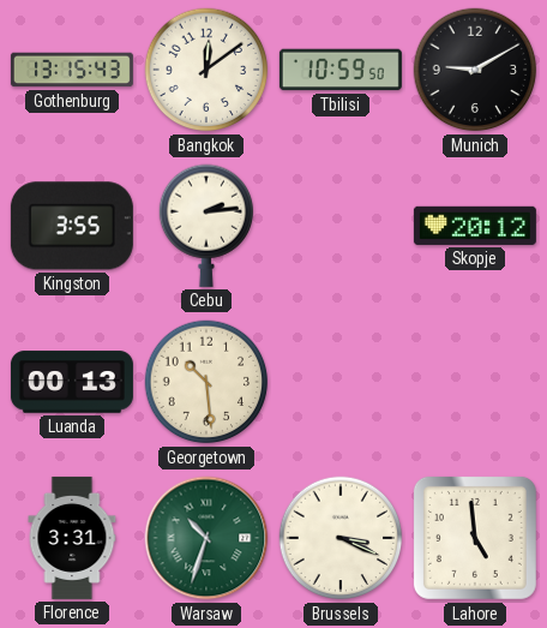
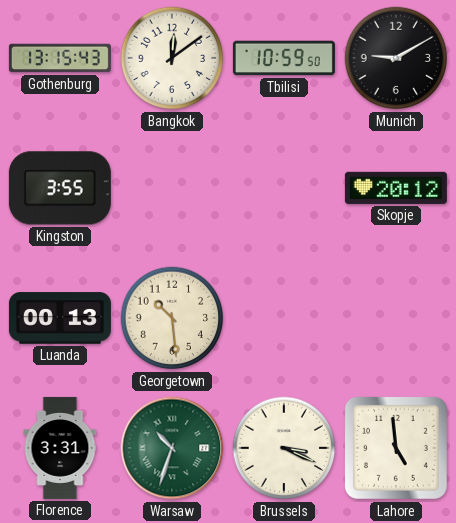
Cebu: 2:14 -> none
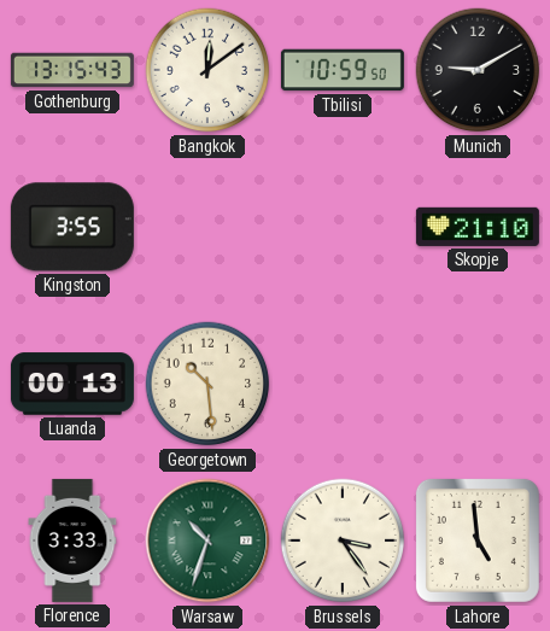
Skopje: 20:12 -> 21:10
Florence: 3:31 -> 3:33
Brussels: 3:19 -> 3:24
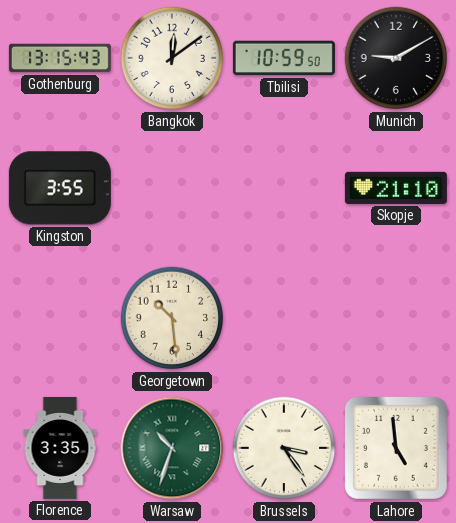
Luanda: 00:13 -> none
Florence: 3:33 -> 3:35
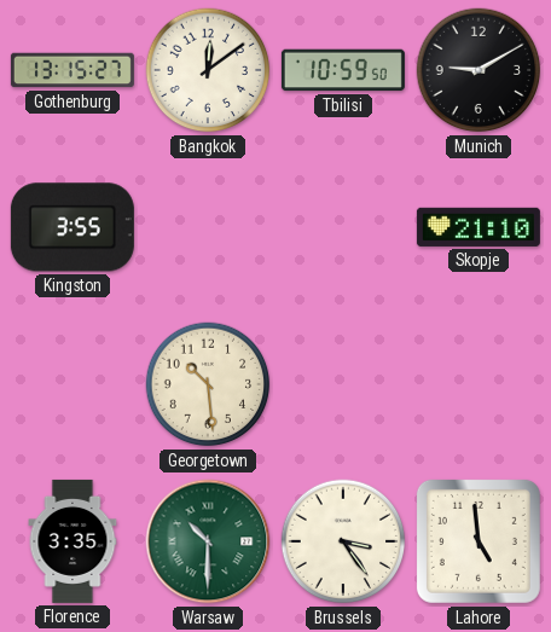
Gothenburg: 13:15:43 -> 13:15:27
Warsaw: 10:33 -> 10:30
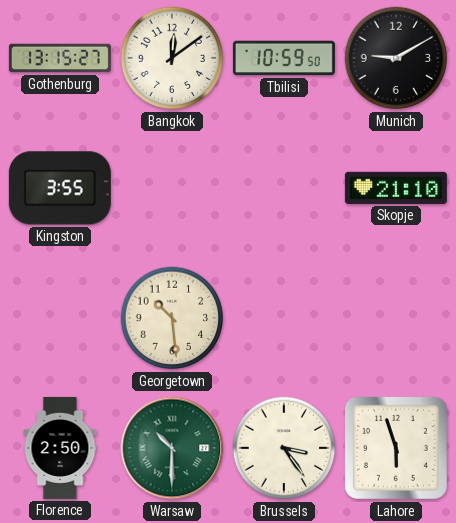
Florence: 3:35 -> 2:50
Lahore: 4:59 -> 5:57
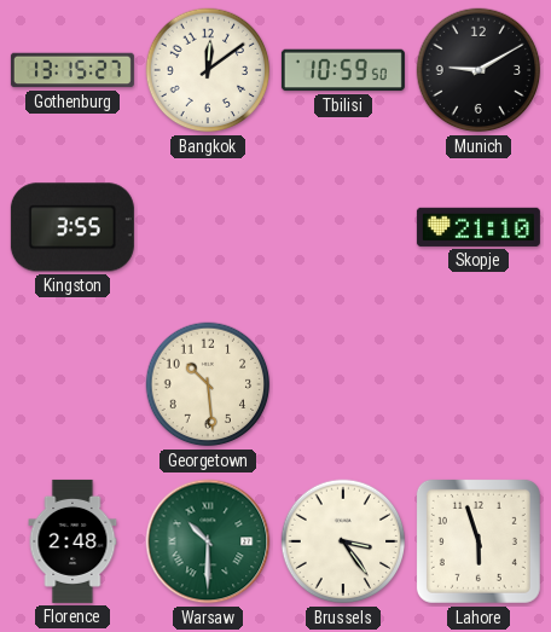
Florence: 2:50 -> 2:48
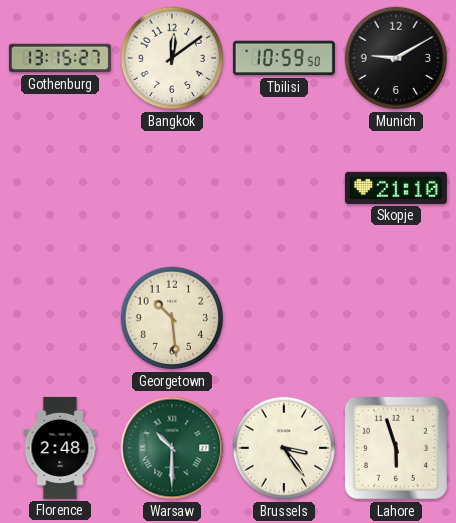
Kingston: 3:55 -> none
